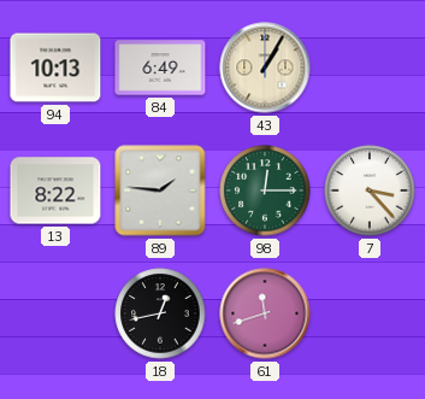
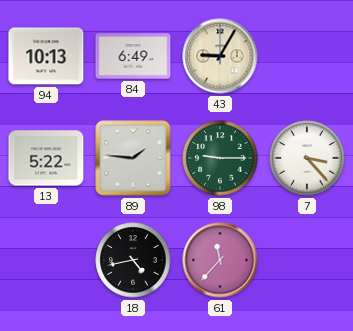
43: 1:05 -> 9:05
13: 8:22 -> 5:22
98: 12:15 -> 9:15
18: 12:43 -> 4:43
61: 11:42 -> 11:37
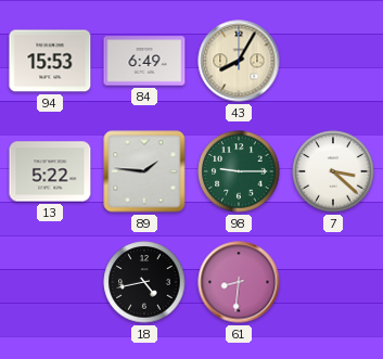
94: 10:13 -> 15:53
43: 9:05 -> 8:05
7: 3:23 -> 3:22
61: 11:37 -> 8:31
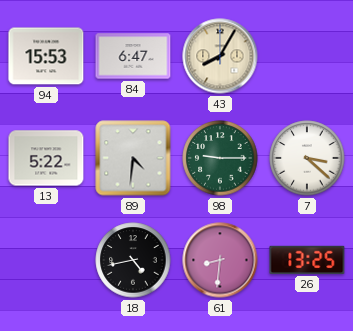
84: 6:49 -> 6:47
89: 1:46 -> 4:31
26: none -> 13:25
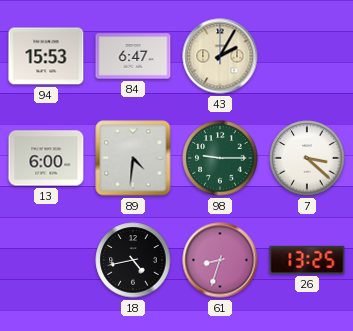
43: 8:05 -> 2:05
13: 5:22 -> 6:00
61: 8:31 -> 8:33
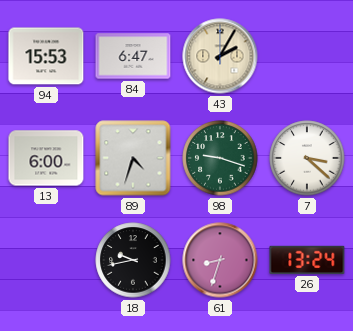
89: 4:31 -> 4:33
98: 9:15 -> 9:18
18: 4:43 -> 9:43
26: 13:25 -> 13:24
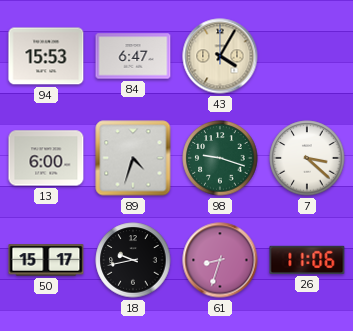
43: 2:05 -> 4:05
50: none -> 15:17
26: 13:24 -> 11:06
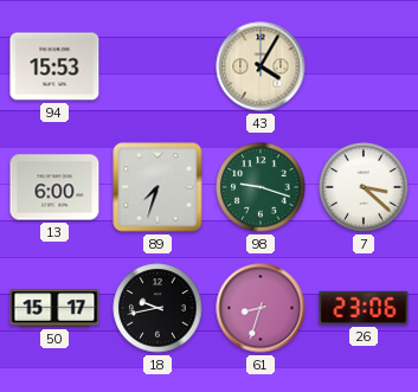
84: 6:47 -> none
89: 4:33 -> 7:33
26: 11:06 -> 23:06
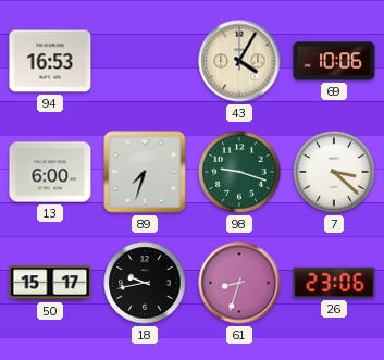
94: 15:53 -> 16:53
69: none -> 10:06
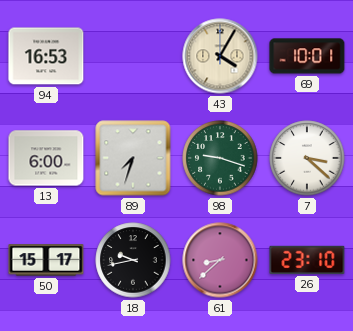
69: 10:06 -> 10:01
61: 8:33 -> 8:38
26: 23:06 -> 23:10
